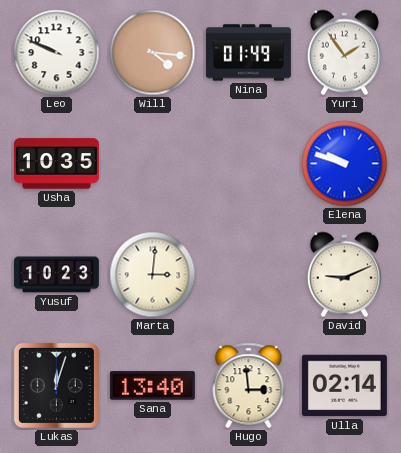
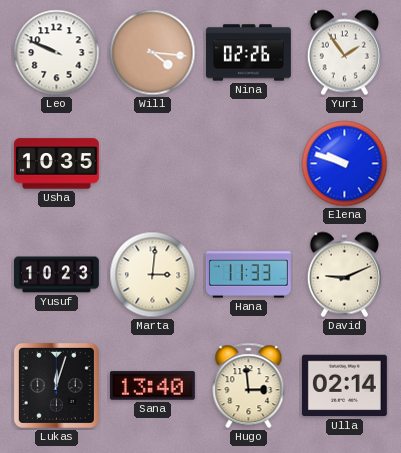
Nina: 01:49 -> 02:26
Hana: none -> 11:33
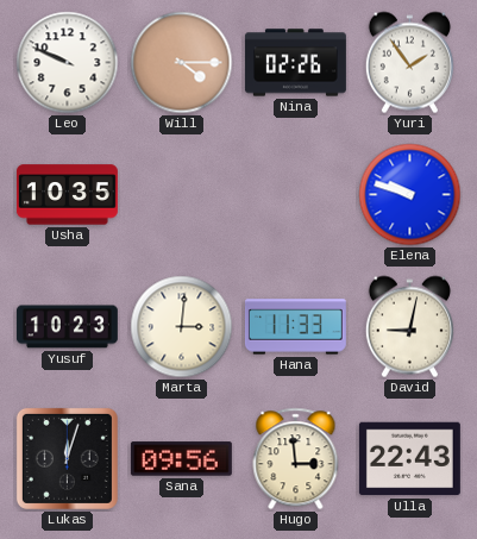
Will: 4:16 -> 4:15
David: 9:11 -> 9:02
Sana: 13:40 -> 09:56
Ulla: 02:14 -> 22:43
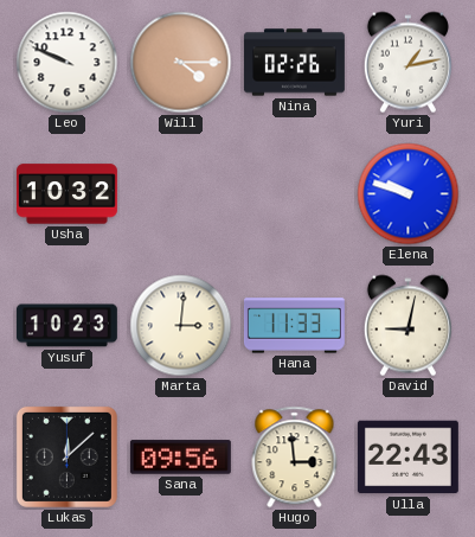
Yuri: 1:54 -> 1:13
Usha: 10:35 -> 10:32
Lukas: 12:03 -> 12:08
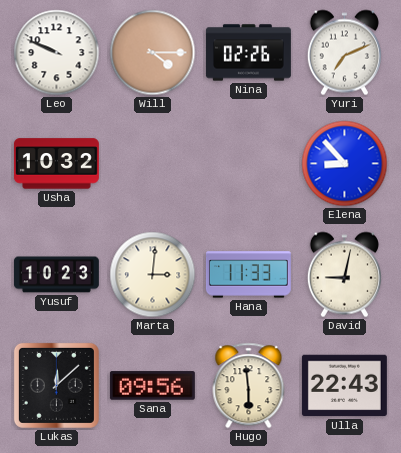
Yuri: 1:13 -> 7:11
Elena: 9:48 -> 8:53
Hugo: 2:59 -> 5:59
